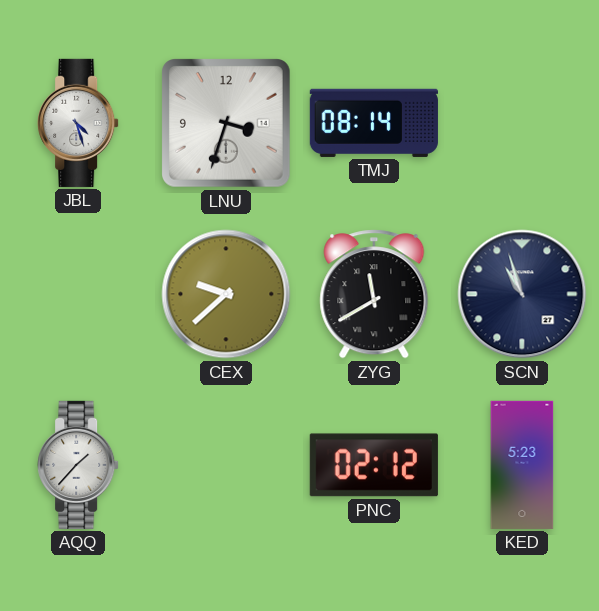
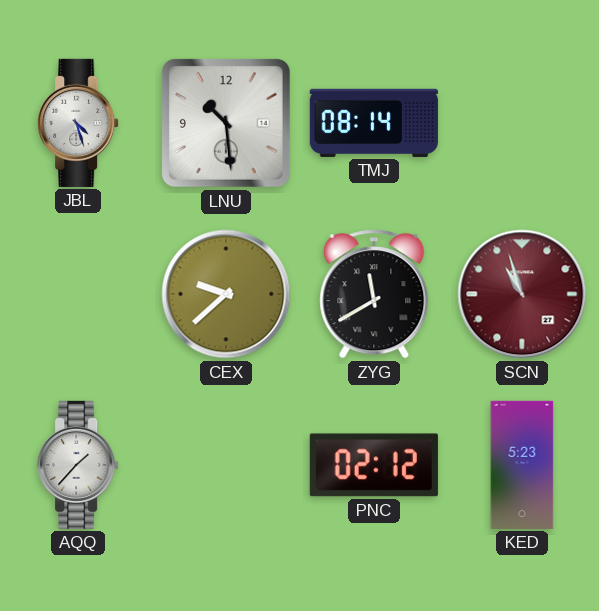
LNU: 3:33 -> 10:29
SCN dial: navy -> burgundy
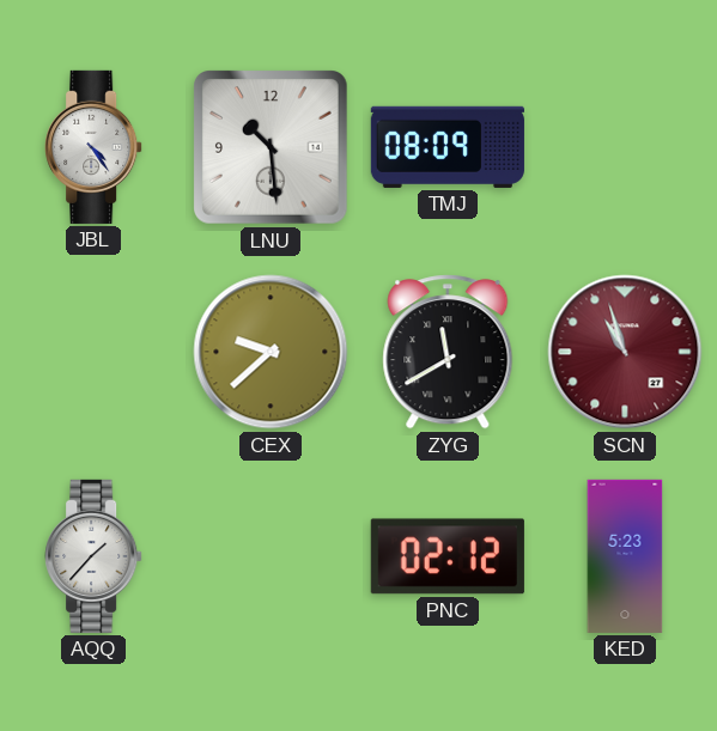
JBL: 4:27 -> 4:24
TMJ: 08:14 -> 08:09
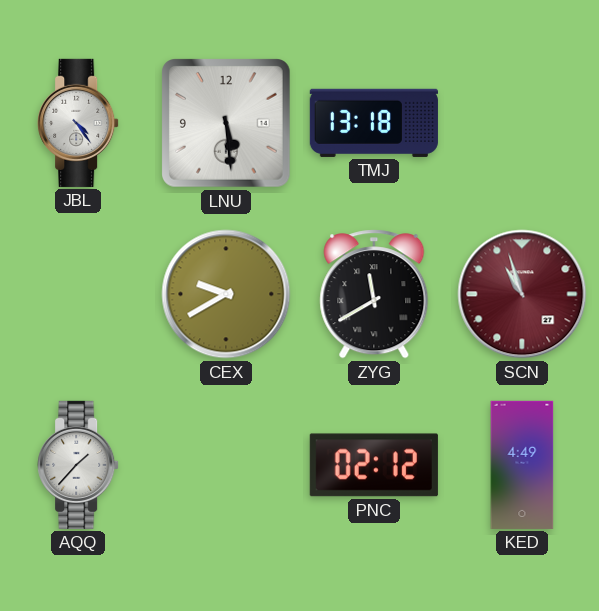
LNU: 10:29 -> 5:29
TMJ: 08:09 -> 13:18
CEX: 9:38 -> 9:40
KED: 5:23 -> 4:49
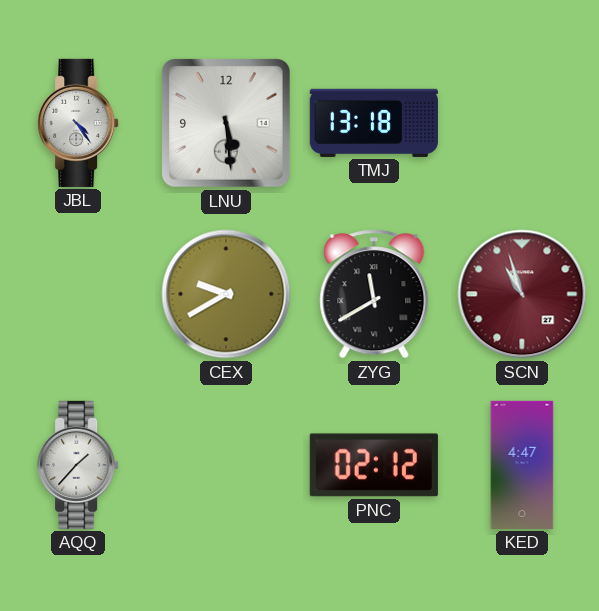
KED: 4:49 -> 4:47
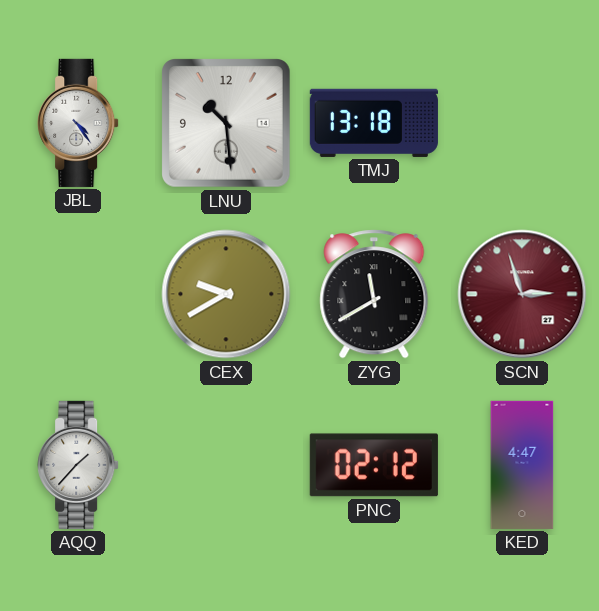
LNU: 5:29 -> 10:29
SCN: 10:57 -> 2:57
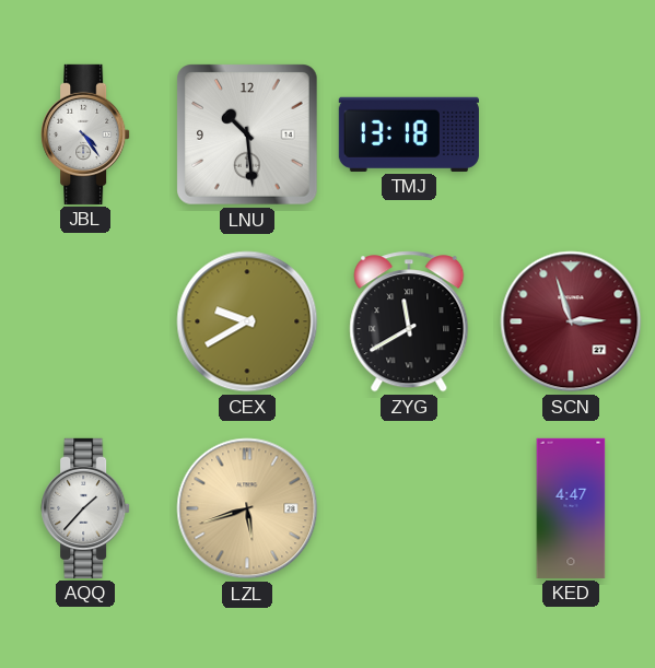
LZL: none -> 5:42
PNC: 02:12 -> none
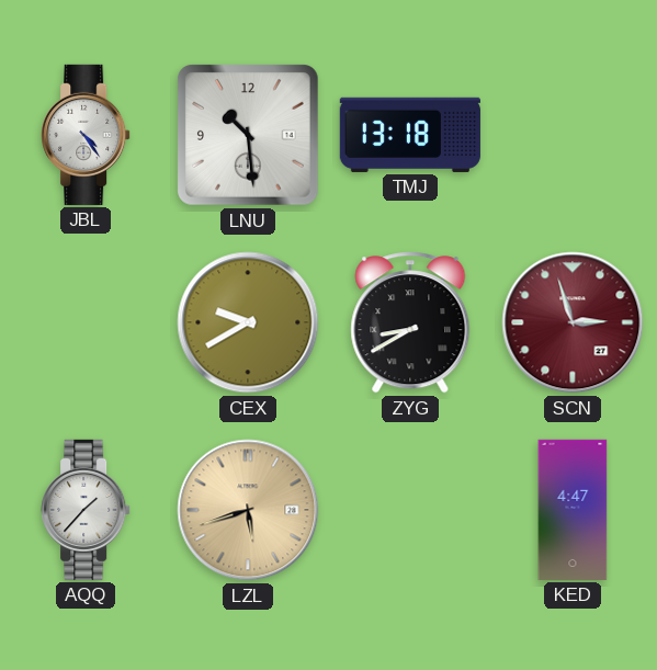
ZYG: 11:40 -> 8:40
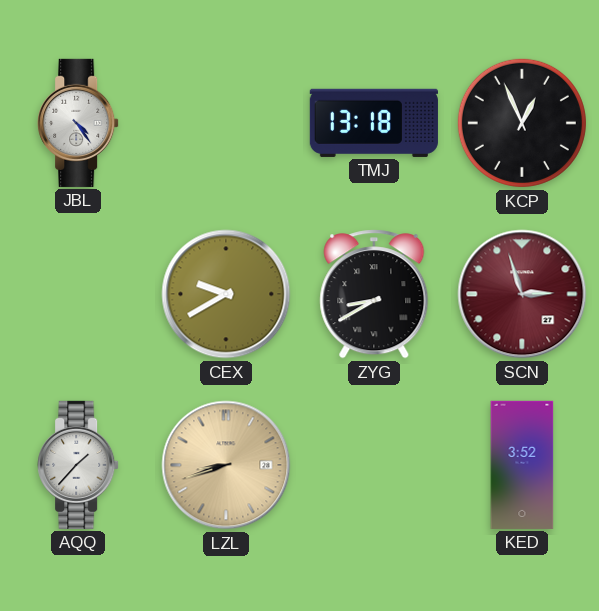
LNU: 10:29 -> none
KCP: none -> 12:56
LZL: 5:42 -> 8:42
KED: 4:47 -> 3:52
